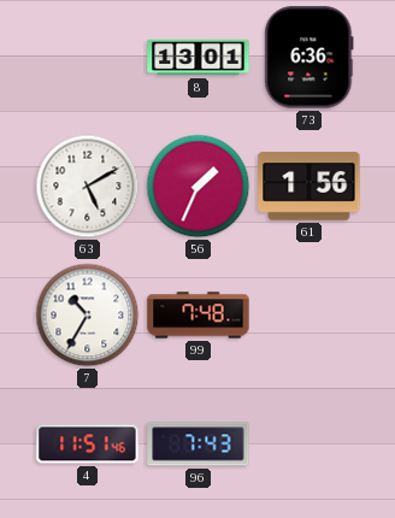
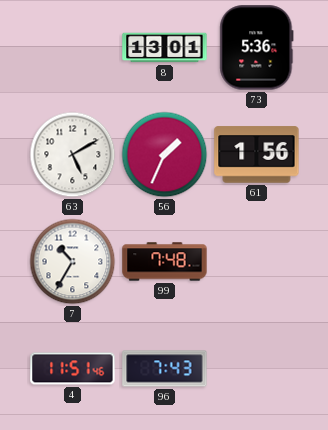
73: 6:36 -> 5:36
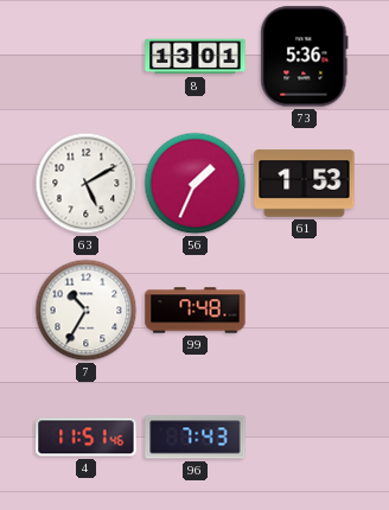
61: 1:56 -> 1:53
